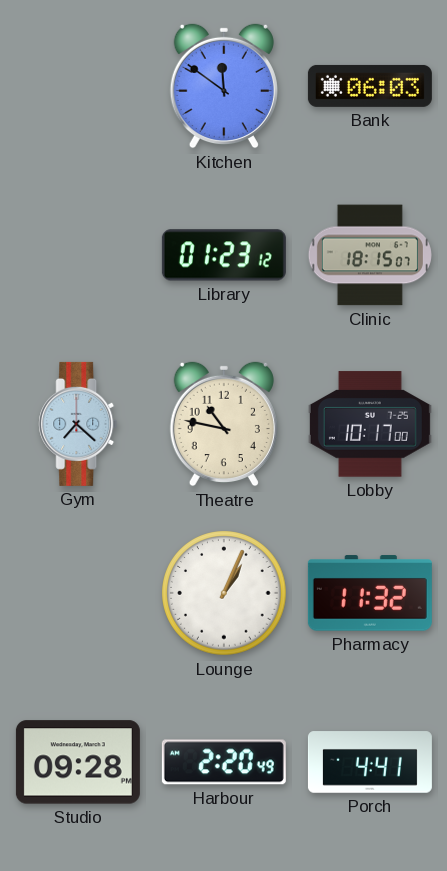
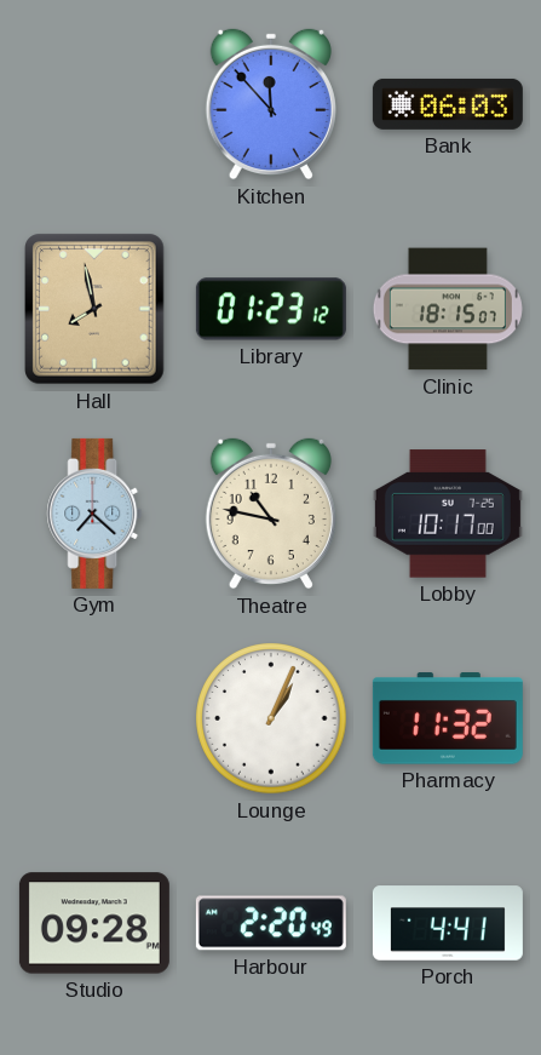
Kitchen: 11:51 -> 11:53
Hall: none -> 7:58
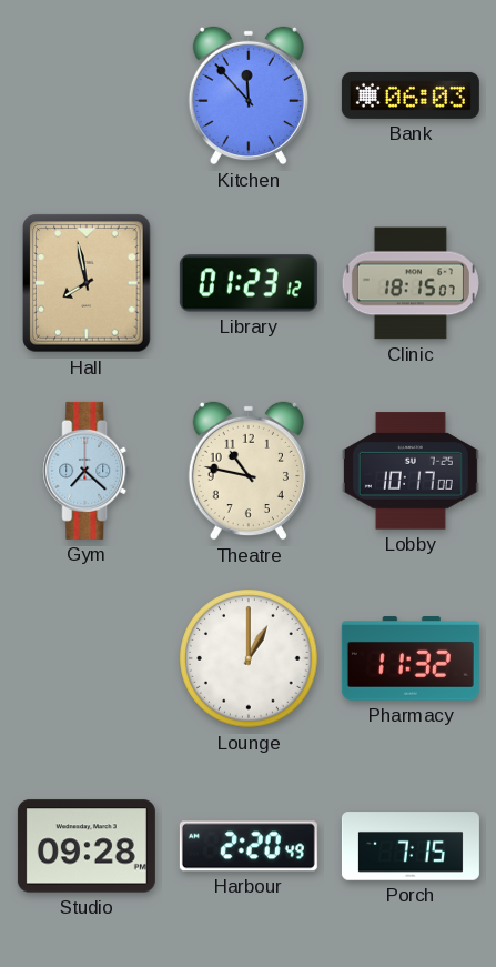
Lounge: 1:04 -> 1:00
Porch: 4:41 -> 7:15
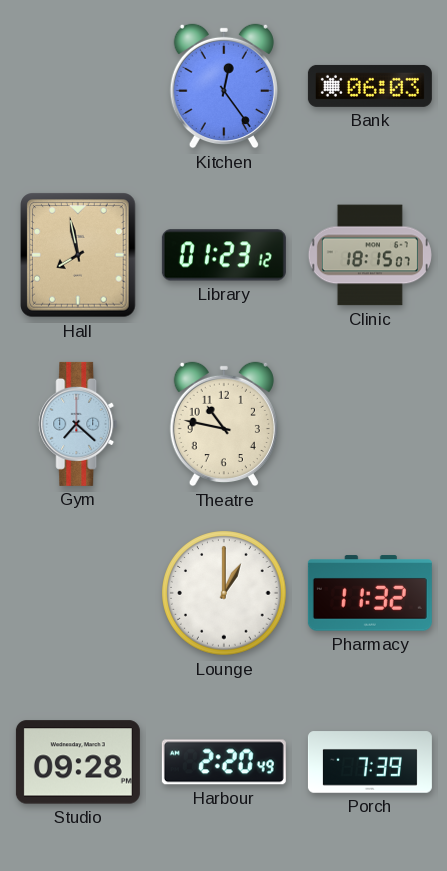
Kitchen: 11:53 -> 12:24
Lobby: 10:17 -> none
Porch: 7:15 -> 7:39
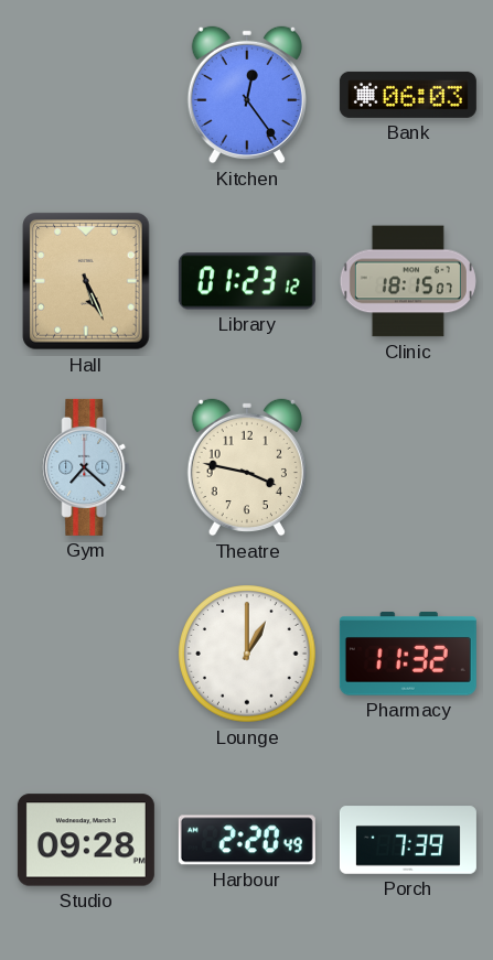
Hall: 7:58 -> 5:26
Theatre: 10:47 -> 3:47
